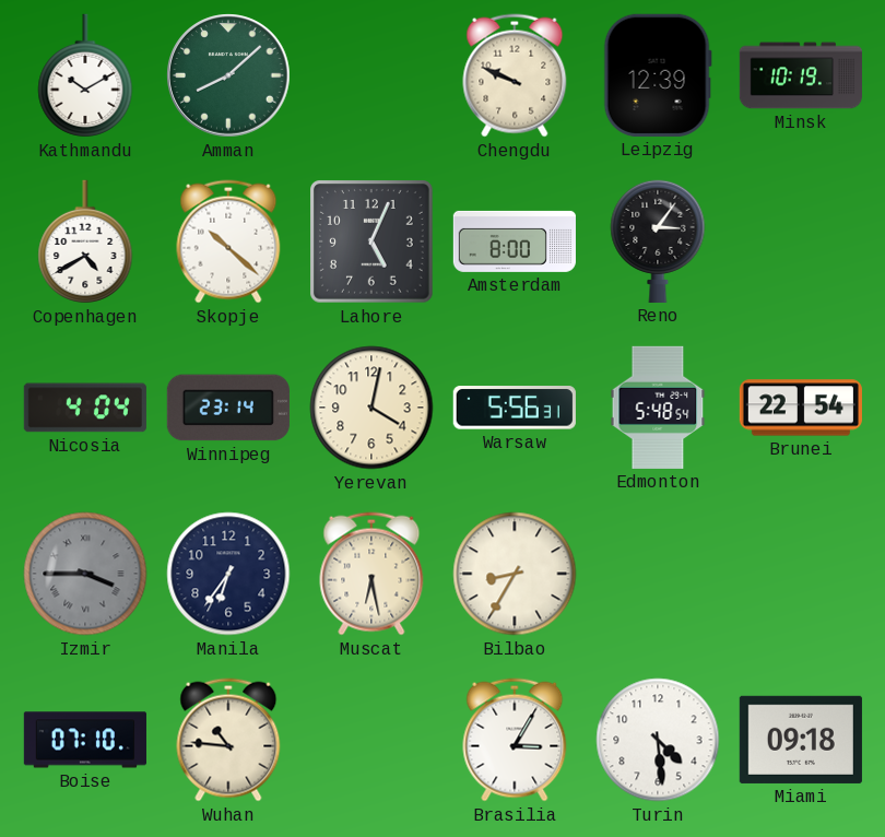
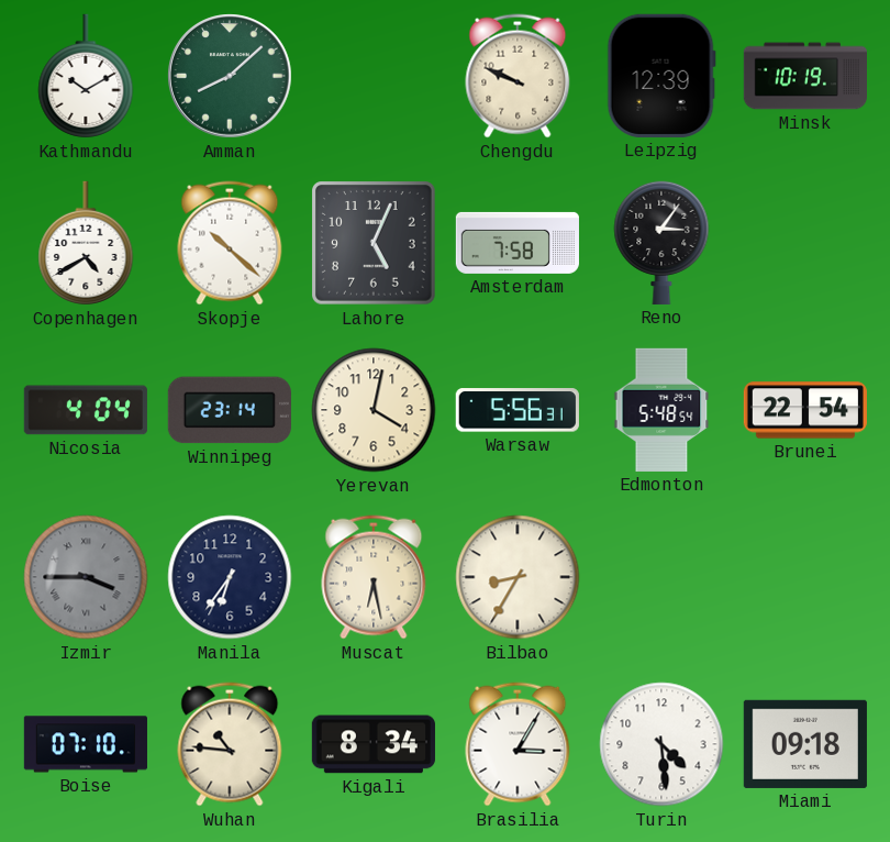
Amsterdam: 8:00 -> 7:58
Kigali: none -> 8:34
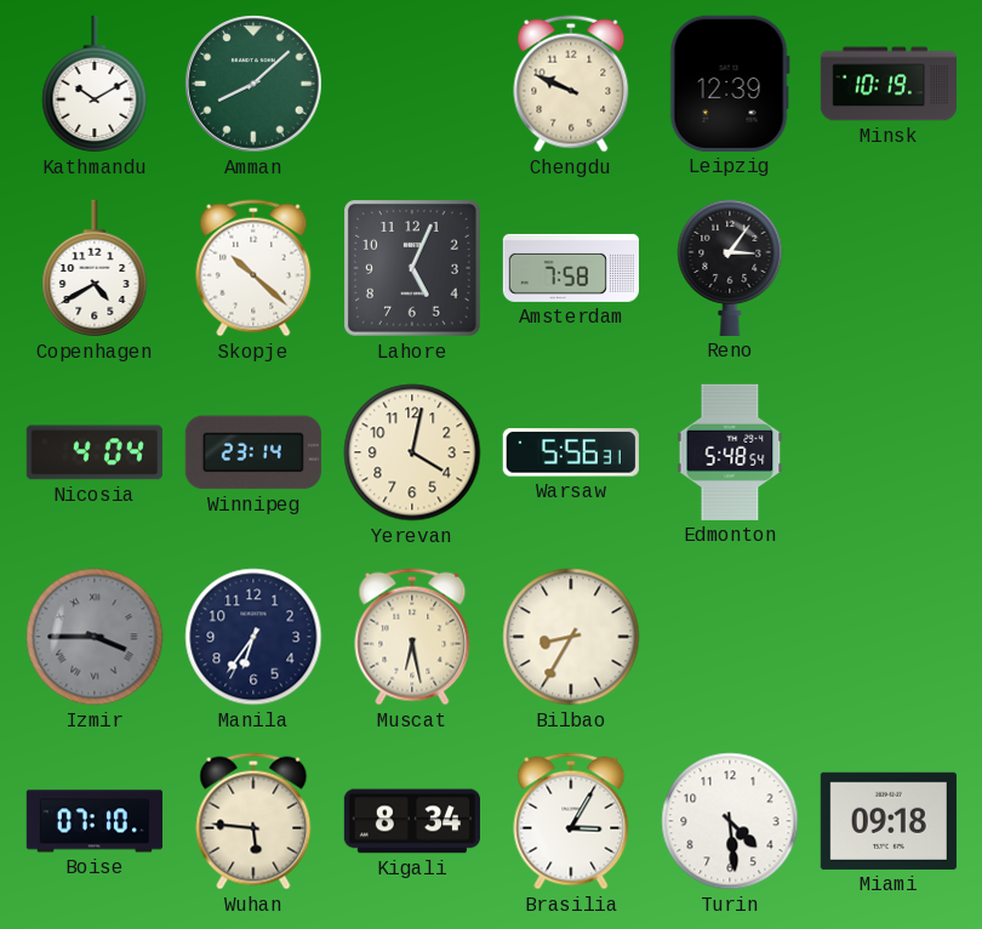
Brunei: 22:54 -> none
Wuhan: 10:46 -> 5:46
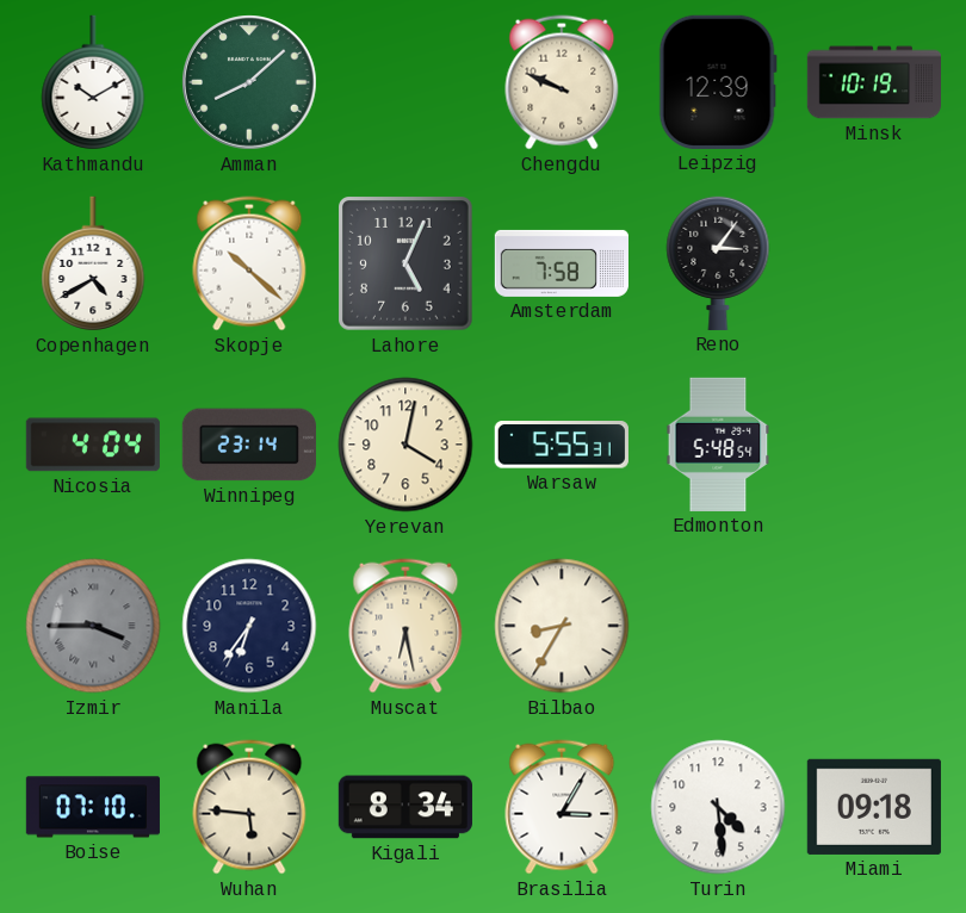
Warsaw: 5:56 -> 5:55
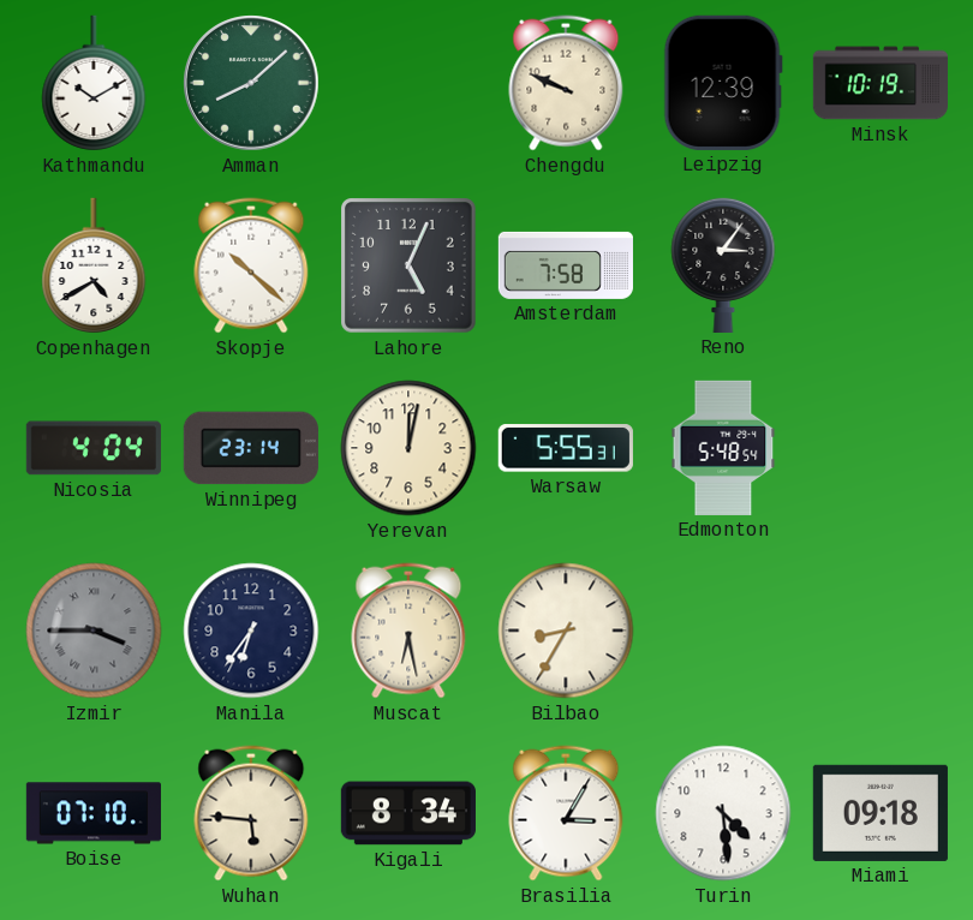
Yerevan: 4:02 -> 12:02
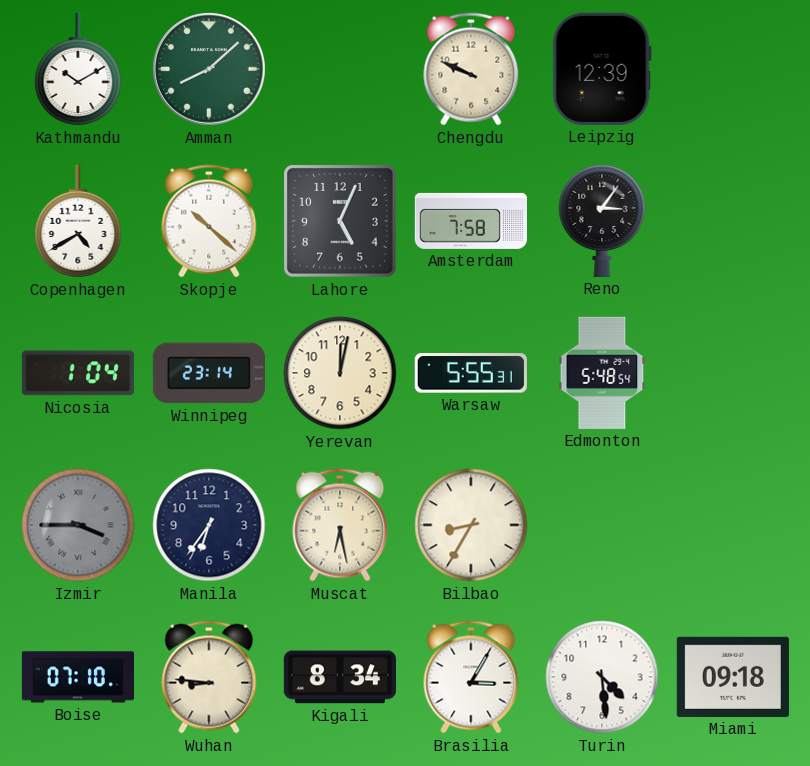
Minsk: 10:19 -> none
Nicosia: 4:04 -> 1:04
Wuhan: 5:46 -> 8:46
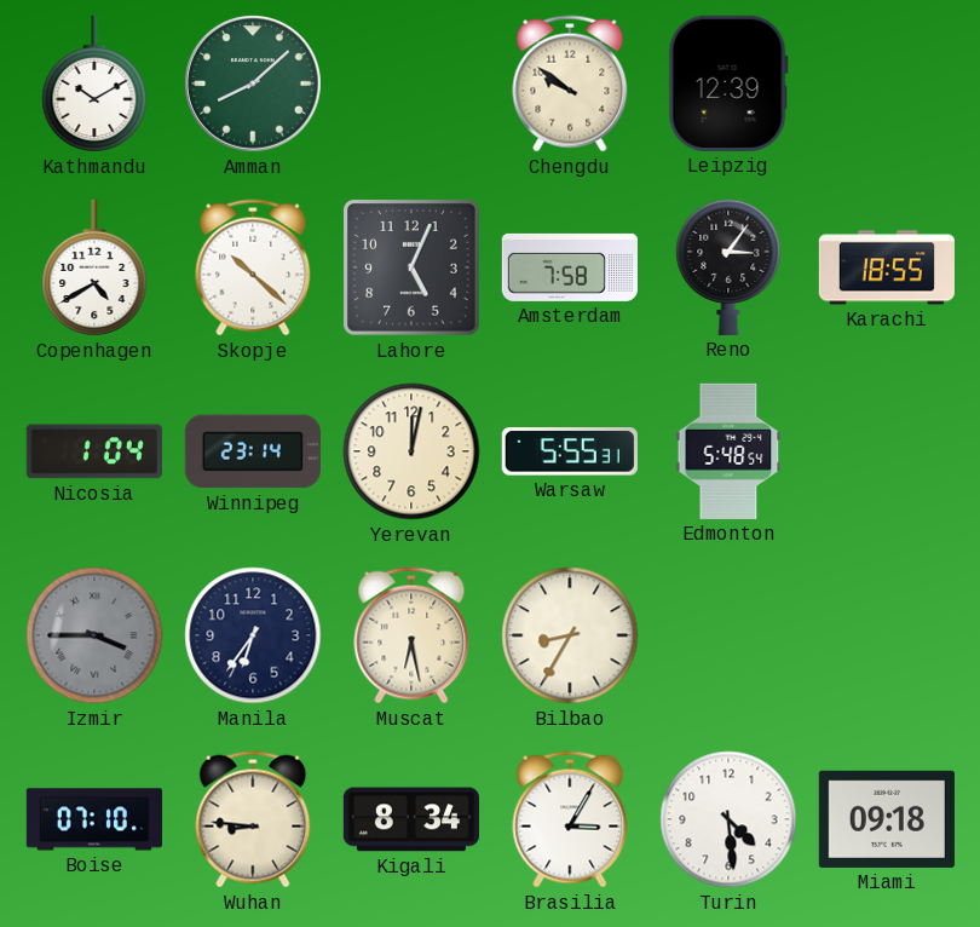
Chengdu: 9:49 -> 9:51
Karachi: none -> 18:55
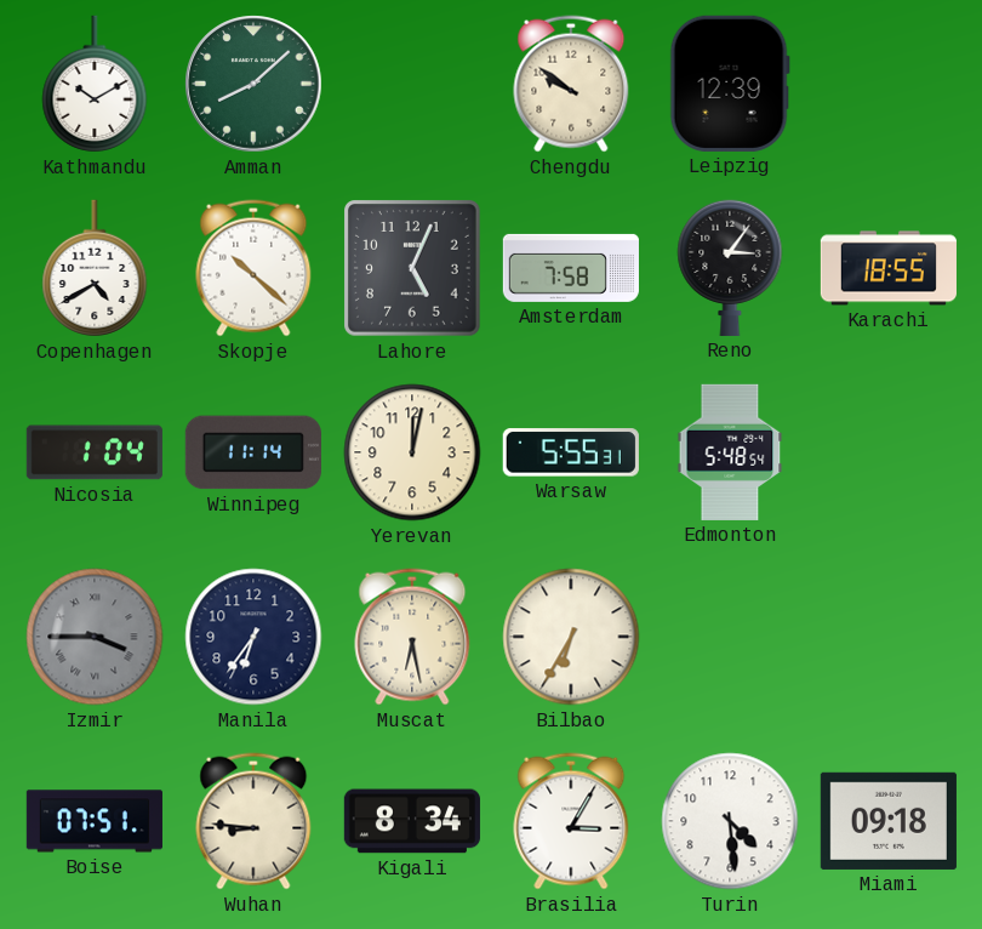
Winnipeg: 23:14 -> 11:14
Bilbao: 8:35 -> 6:35
Boise: 07:10 -> 07:51
